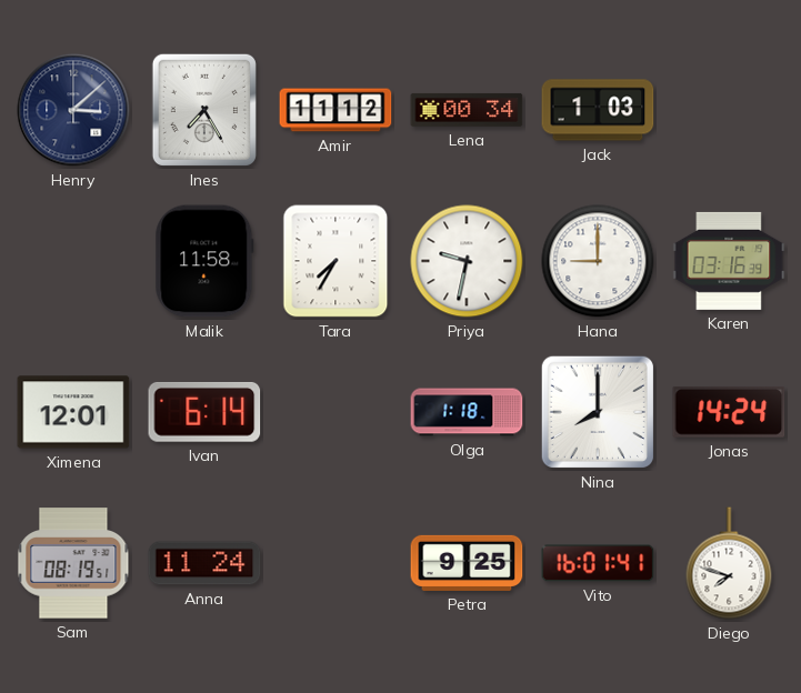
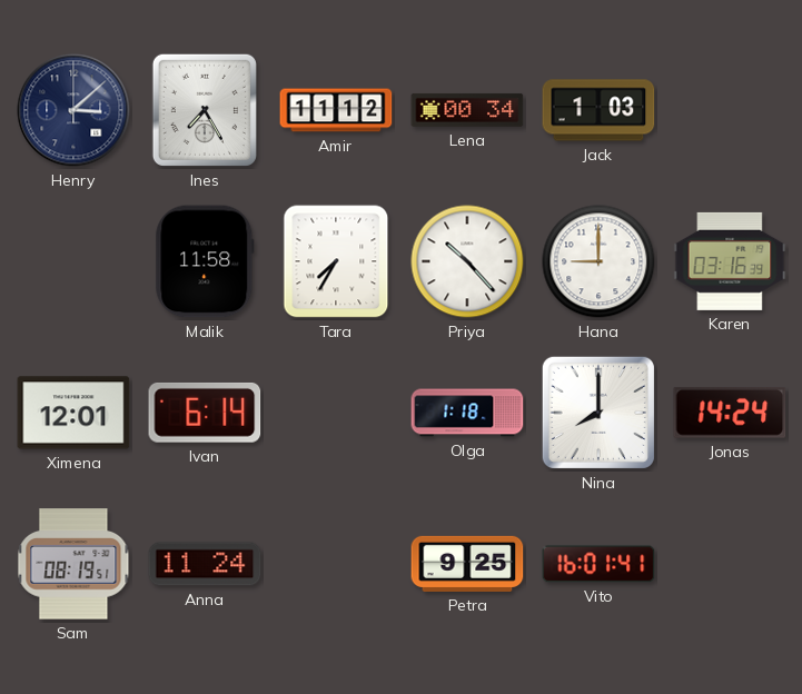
Priya: 9:32 -> 10:23
Diego: 7:48 -> none
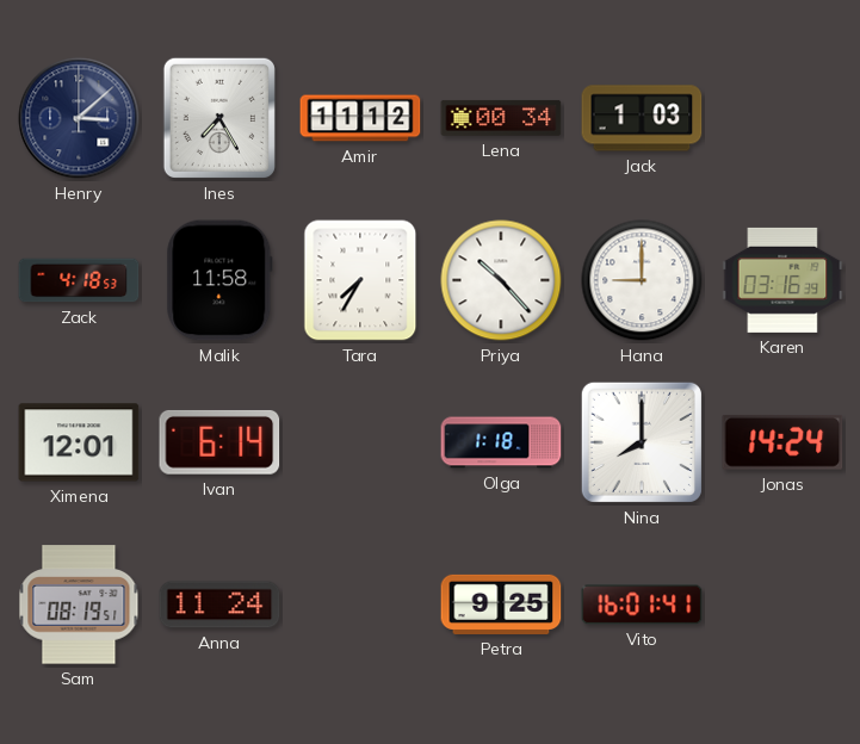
Zack: none -> 4:18
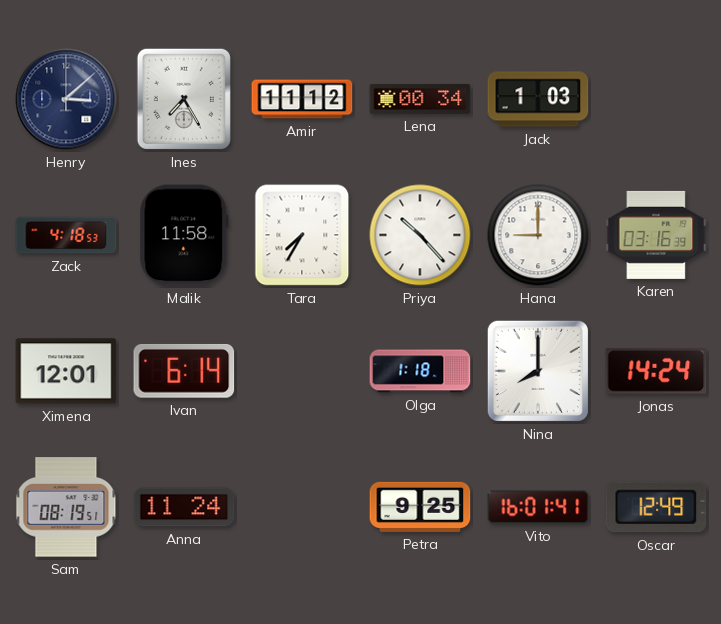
Oscar: none -> 12:49
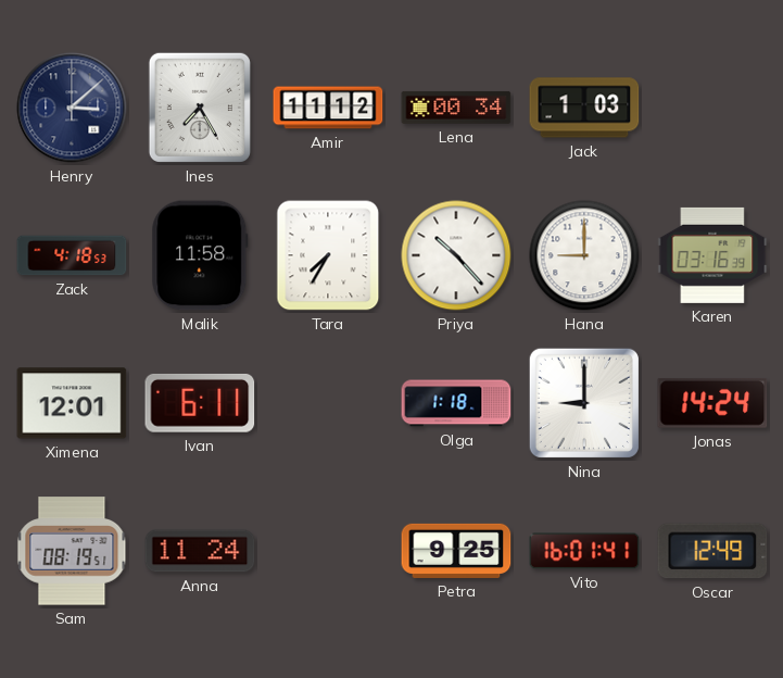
Ivan: 6:14 -> 6:11
Nina: 8:00 -> 9:00
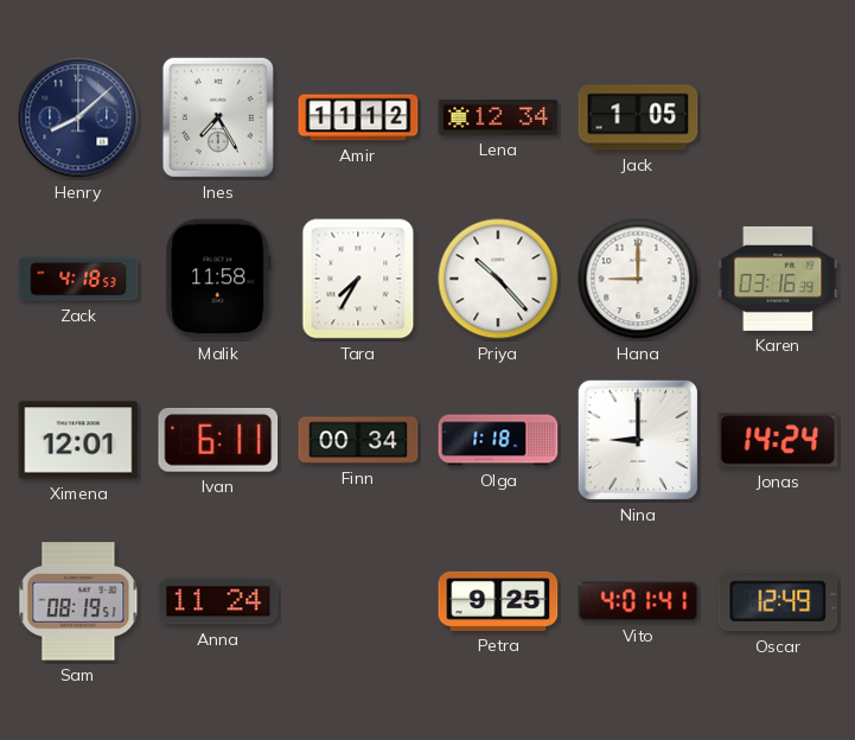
Henry: 3:08 -> 8:08
Lena: 00:34 -> 12:34
Jack: 1:03 -> 1:05
Finn: none -> 00:34
Vito: 16:01 -> 4:01
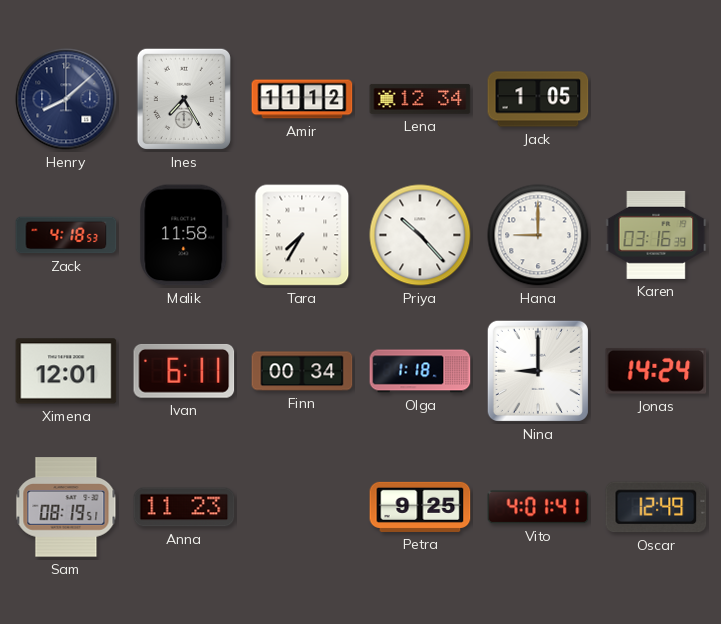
Anna: 11:24 -> 11:23
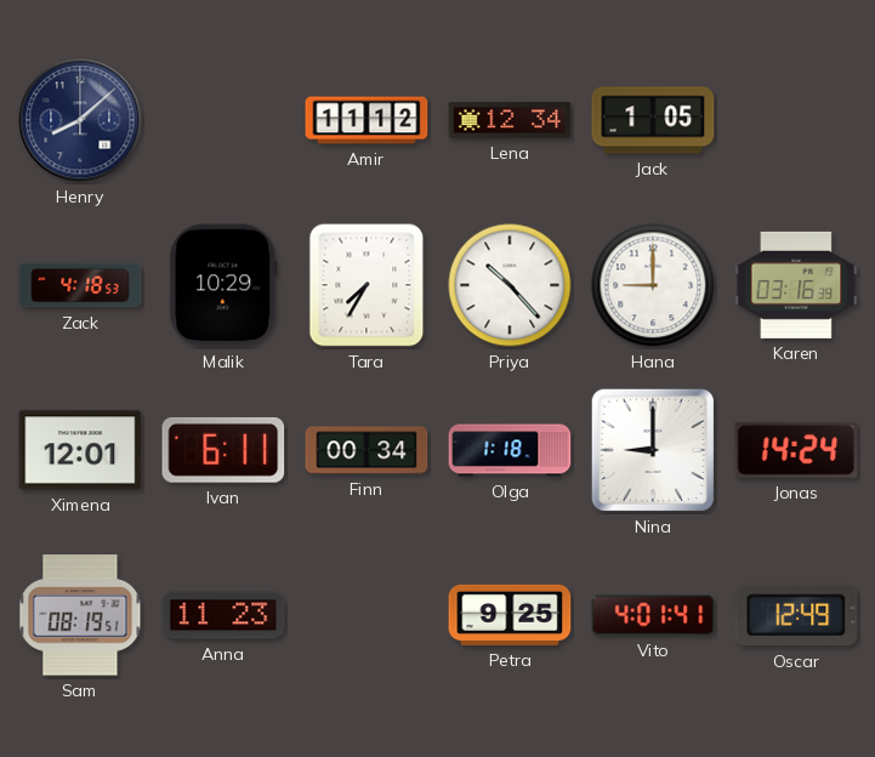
Ines: 7:25 -> none
Malik: 11:58 -> 10:29
